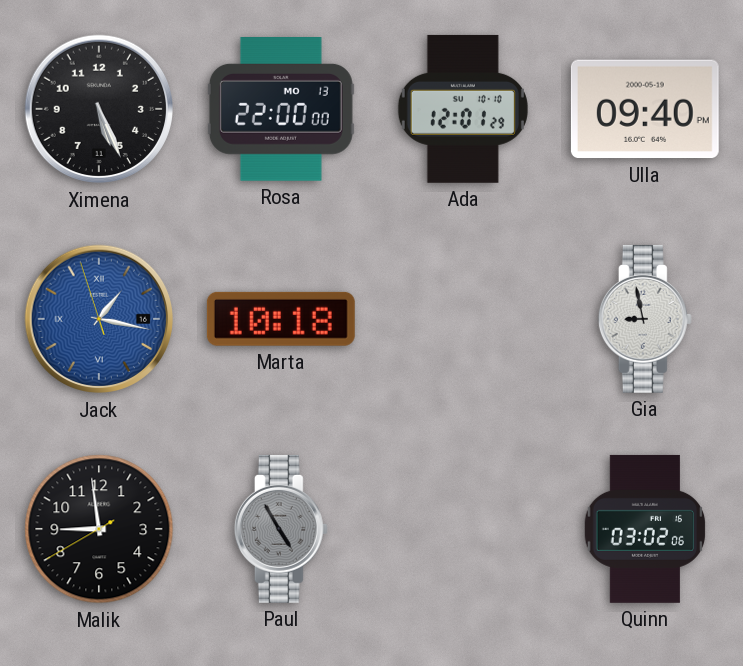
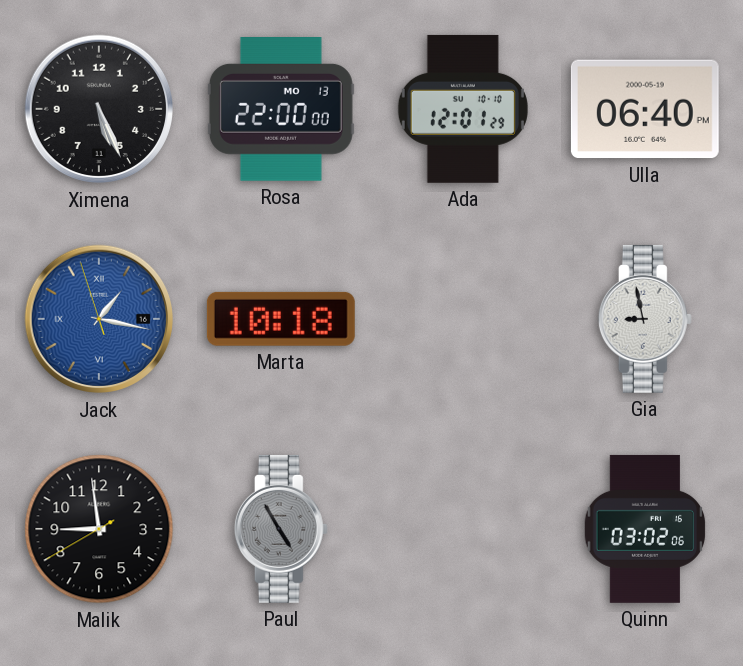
Ulla: 09:40 -> 06:40
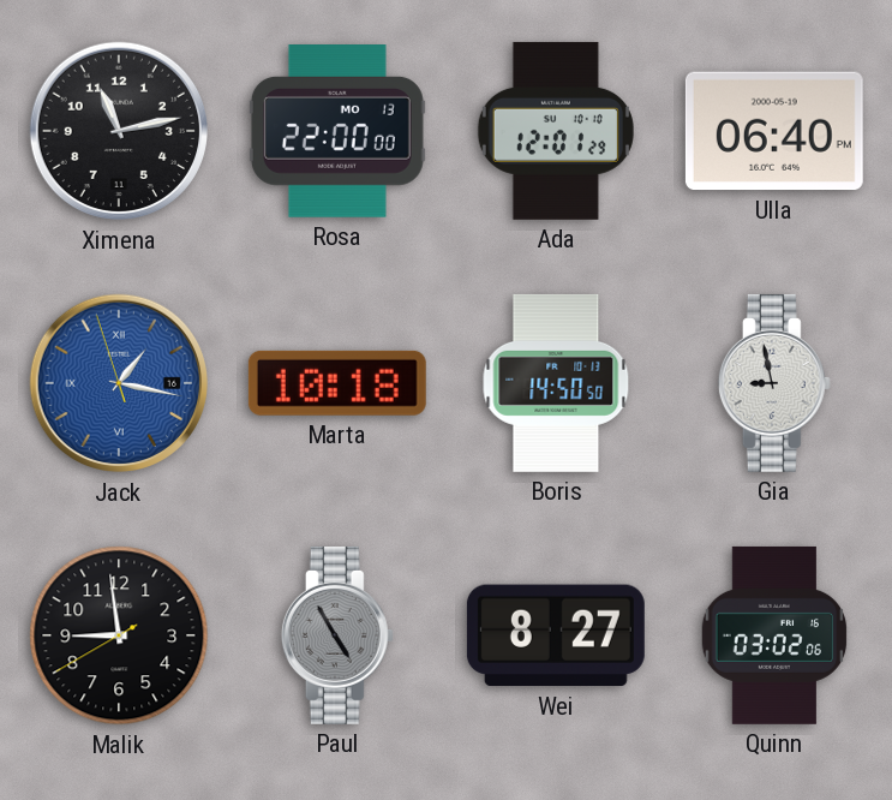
Ximena: 5:26 -> 11:13
Boris: none -> 14:50
Wei: none -> 8:27
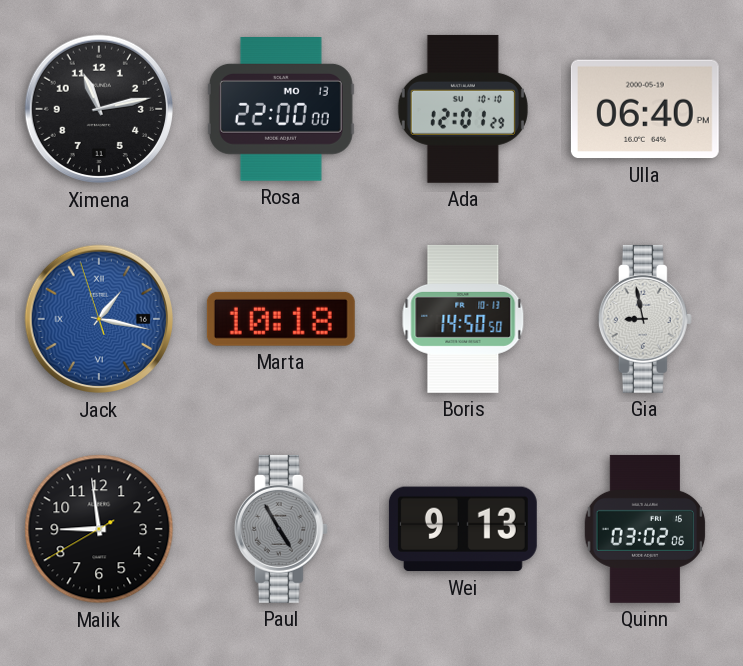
Wei: 8:27 -> 9:13
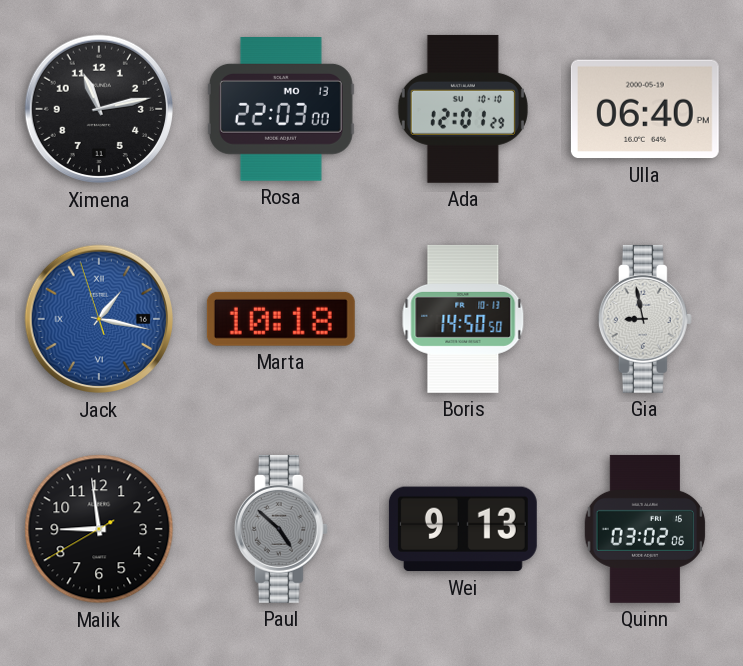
Rosa: 22:00 -> 22:03
Paul: 4:55 -> 4:52
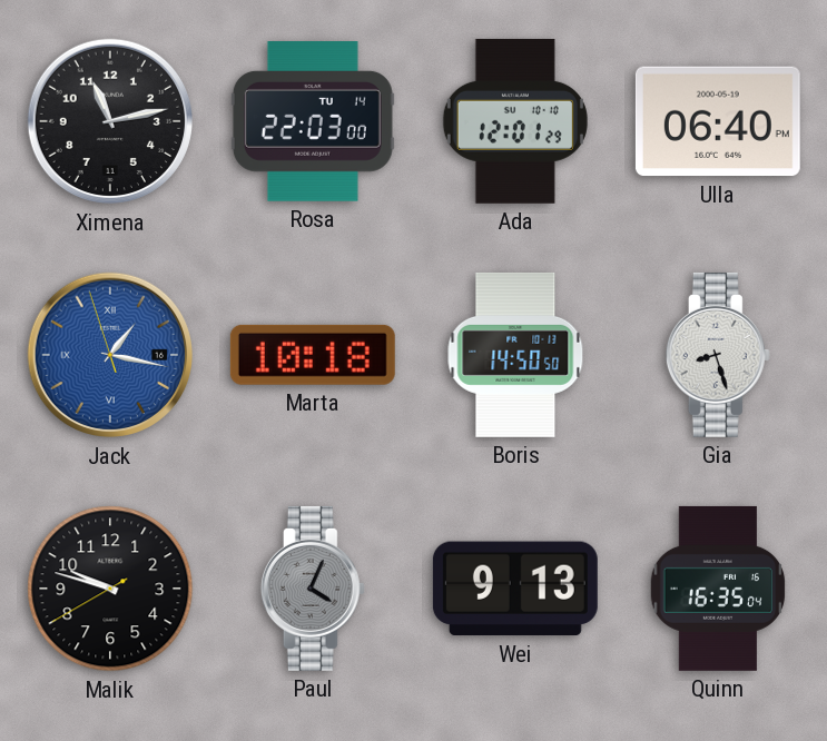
Rosa date: MO 13 -> TU 14
Gia: 8:58 -> 8:27
Malik: 8:58 -> 9:47
Paul: 4:52 -> 4:04
Quinn: 03:02 -> 16:35
